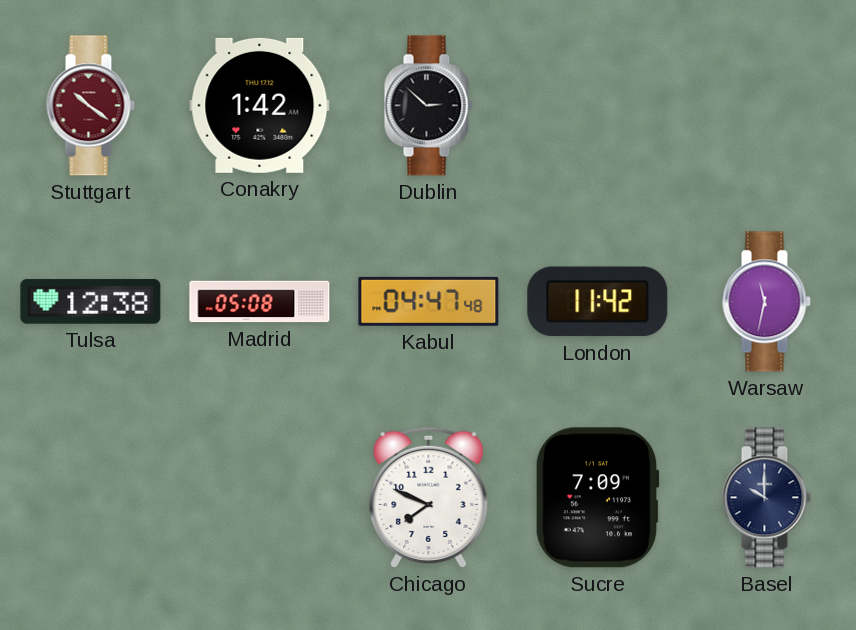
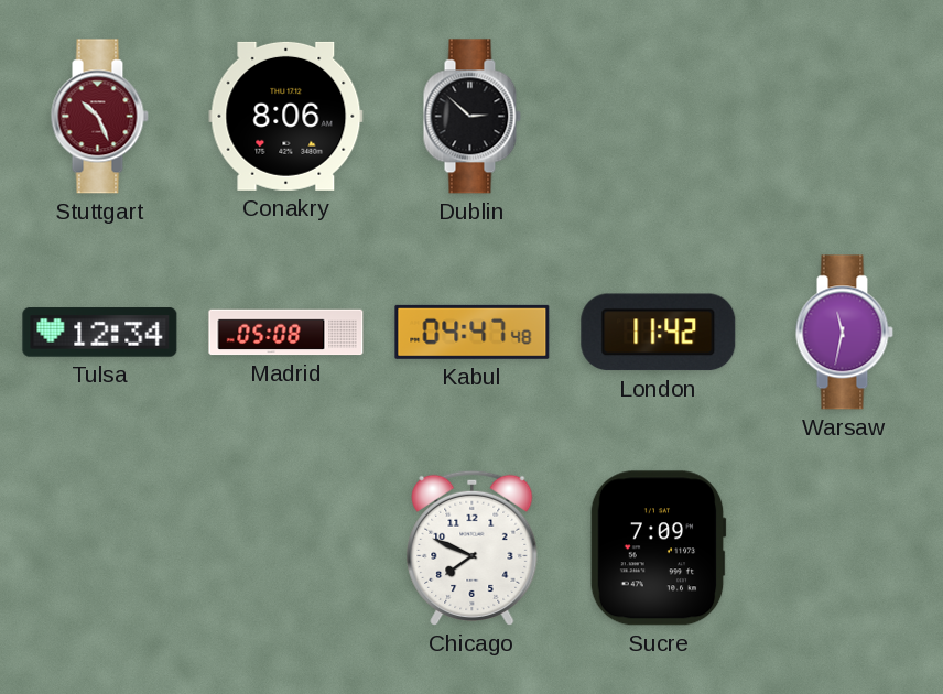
Stuttgart: 10:21 -> 10:26
Conakry: 1:42 -> 8:06
Tulsa: 12:38 -> 12:34
Basel: 10:00 -> none
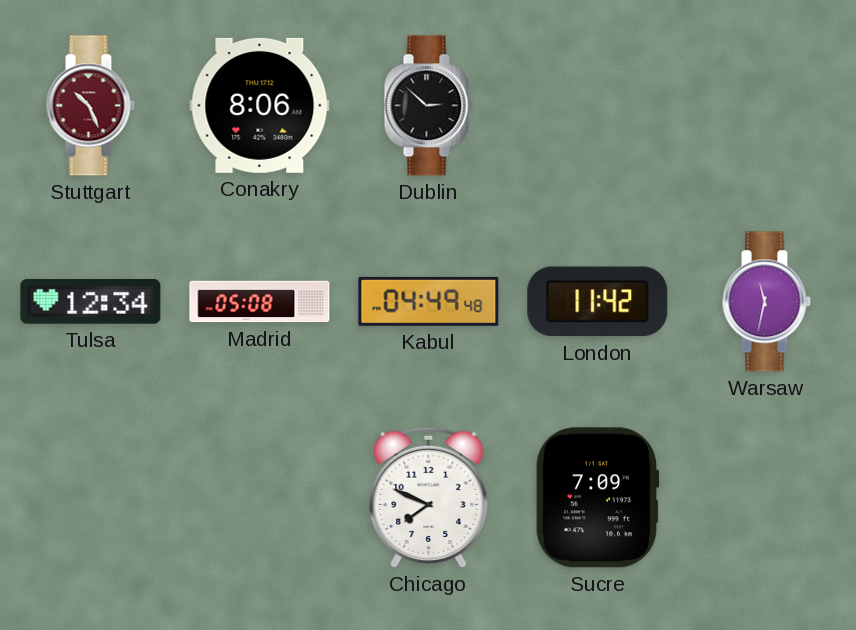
Kabul: 04:47 -> 04:49
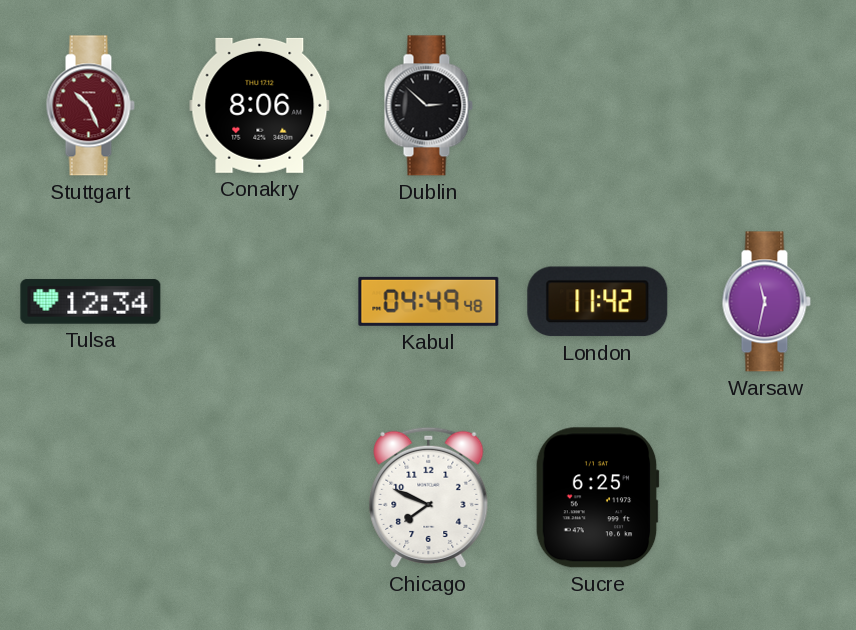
Madrid: 05:08 -> none
Sucre: 7:09 -> 6:25
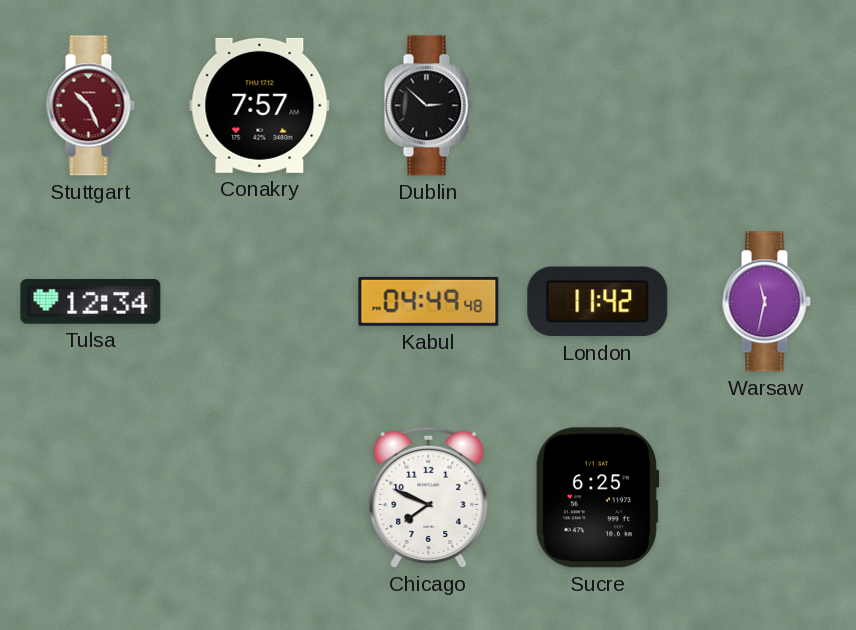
Conakry: 8:06 -> 7:57
